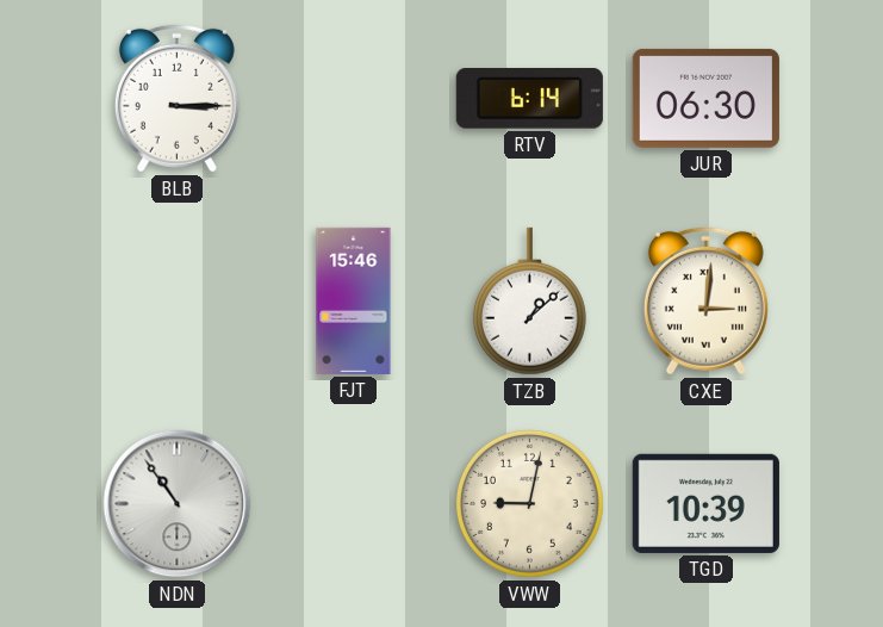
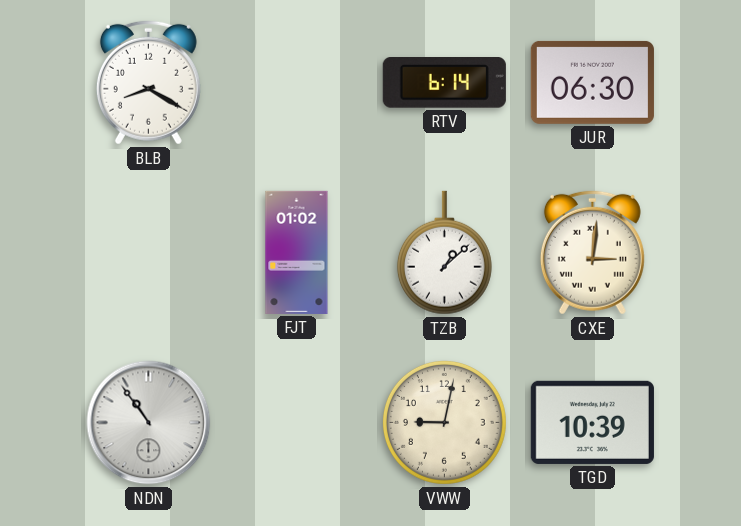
BLB: 3:15 -> 8:20
FJT: 15:46 -> 01:02
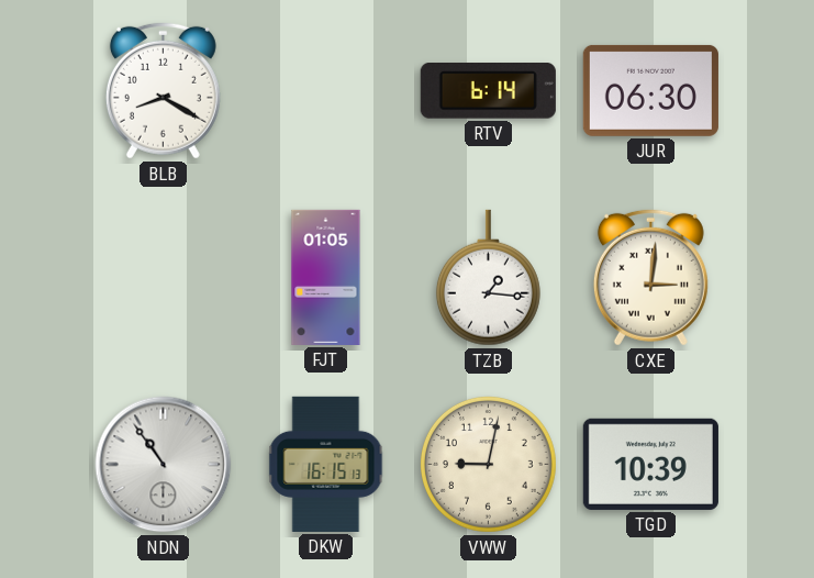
FJT: 01:02 -> 01:05
TZB: 1:08 -> 1:16
DKW: none -> 16:15
